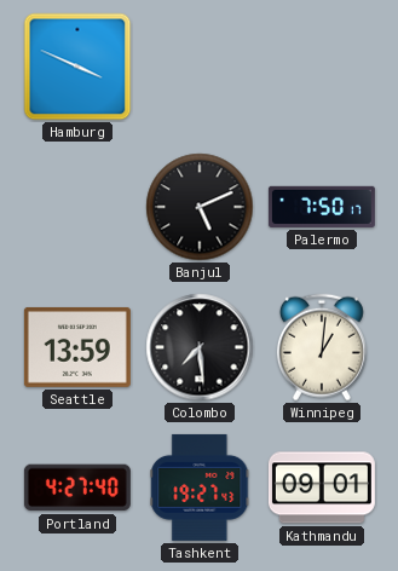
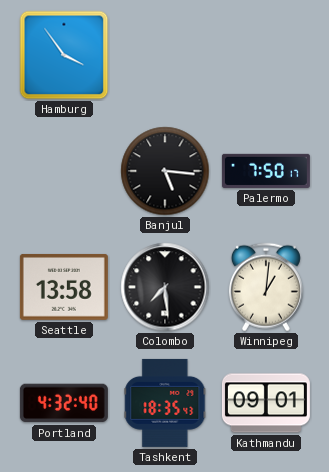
Hamburg: 3:49 -> 3:54
Banjul: 5:11 -> 5:16
Seattle: 13:59 -> 13:58
Portland: 4:27 -> 4:32
Tashkent: 19:27 -> 18:35
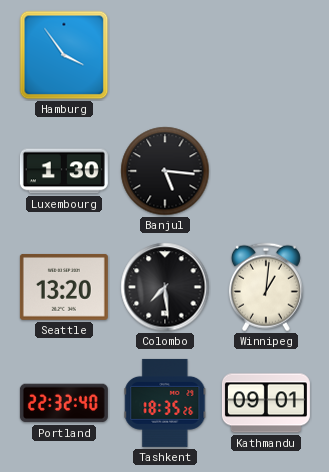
Luxembourg: none -> 1:30
Palermo: 7:50 -> none
Seattle: 13:58 -> 13:20
Portland: 4:32 -> 22:32
Tashkent: 18:35:43 -> 18:35:26
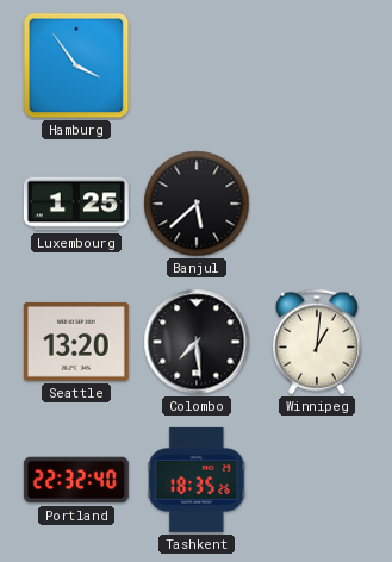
Luxembourg: 1:30 -> 1:25
Banjul: 5:16 -> 5:38
Kathmandu: 09:01 -> none
